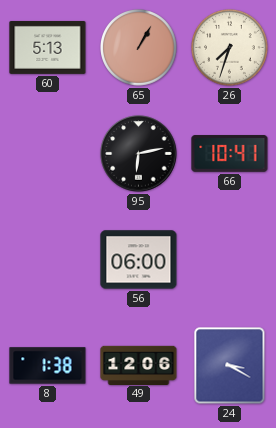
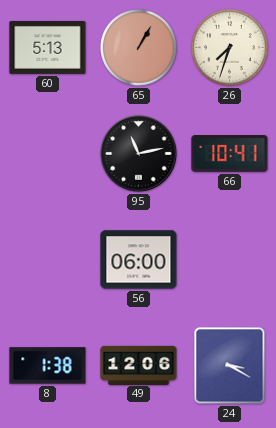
95: 6:13 -> 11:13
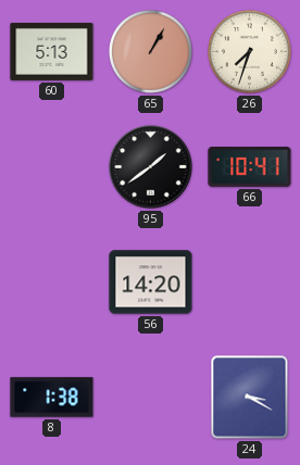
95: 11:13 -> 1:39
56: 06:00 -> 14:20
49: 12:06 -> none
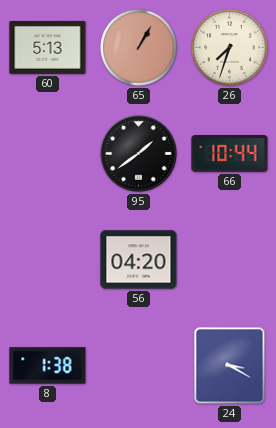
66: 10:41 -> 10:44
56: 14:20 -> 04:20
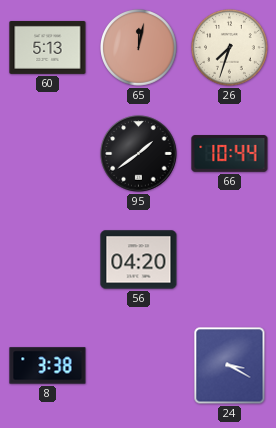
65: 1:05 -> 12:02
8: 1:38 -> 3:38
